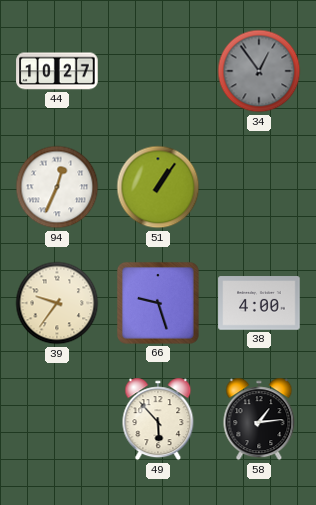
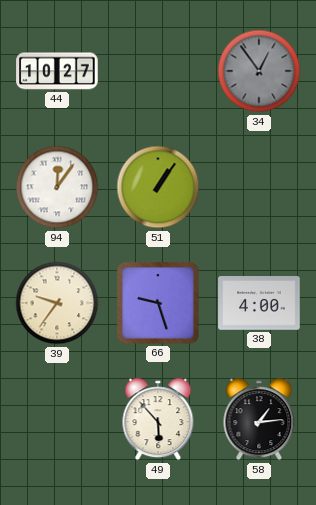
94: 12:34 -> 12:06
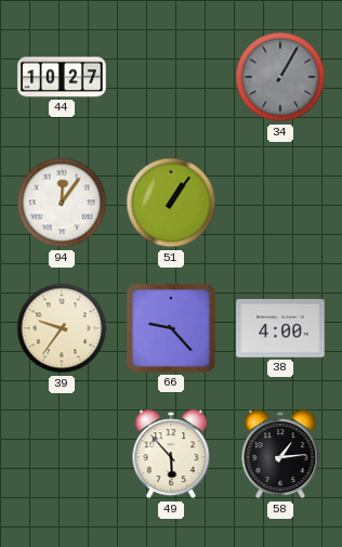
34: 12:54 -> 1:05
66: 9:27 -> 9:23
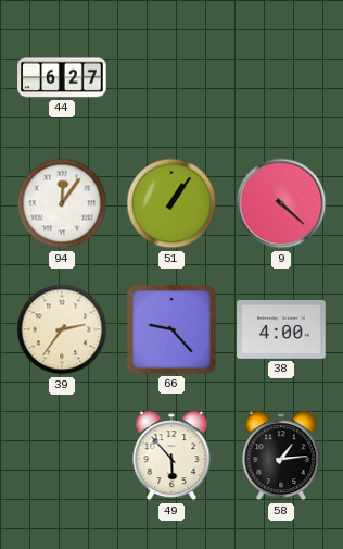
44: 10:27 -> 6:27
34: 1:05 -> none
9: none -> 4:22
39: 9:36 -> 2:36
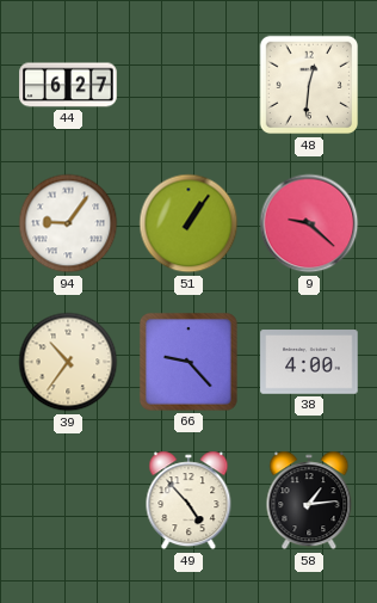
48: none -> 12:31
94: 12:06 -> 9:06
9: 4:22 -> 9:22
39: 2:36 -> 10:36
49: 5:53 -> 4:53
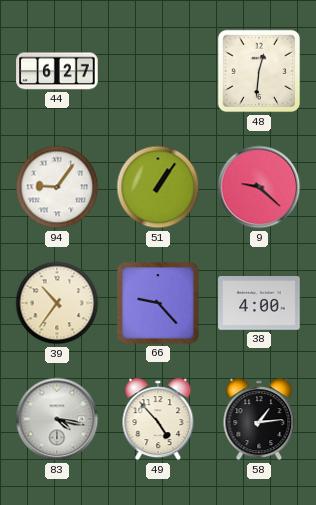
83: none -> 4:17
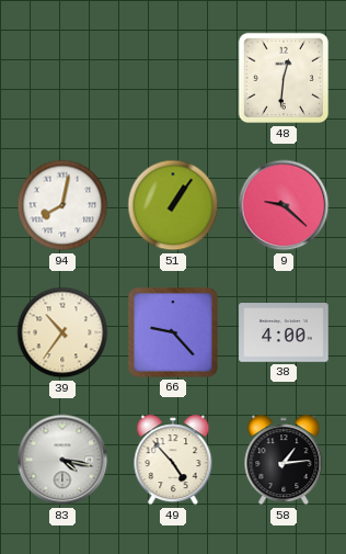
44: 6:27 -> none
94: 9:06 -> 8:02
